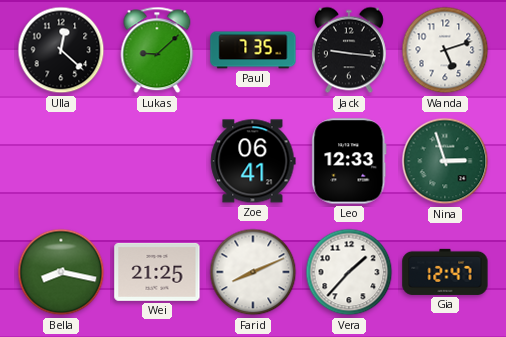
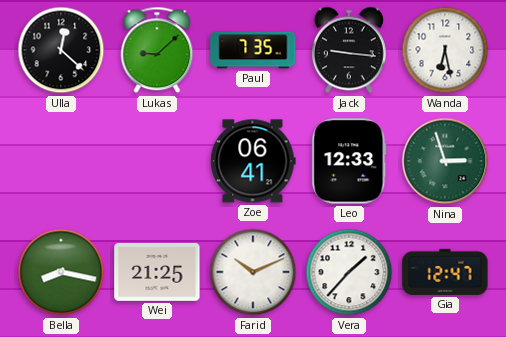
Wanda: 5:12 -> 6:28
Farid: 8:11 -> 10:11
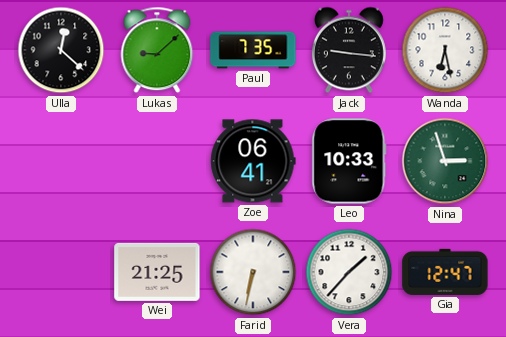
Leo: 12:33 -> 10:33
Bella: 8:17 -> none
Farid: 10:11 -> 6:32
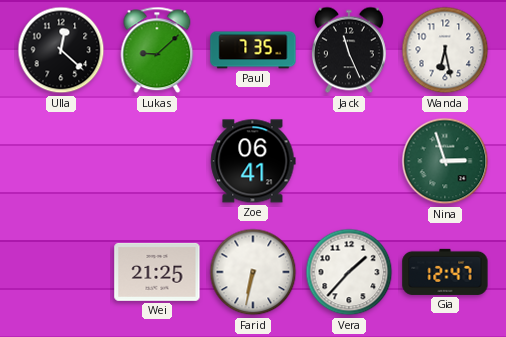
Jack: 9:16 -> 11:26
Leo: 10:33 -> none
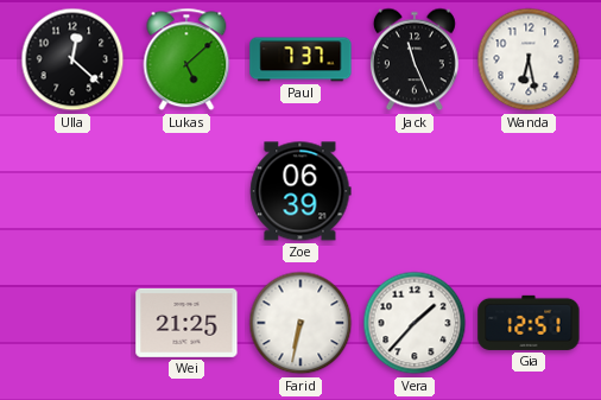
Lukas: 9:08 -> 5:08
Paul: 7:35 -> 7:37
Zoe: 06:41 -> 06:39
Nina: 2:57 -> none
Gia: 12:47 -> 12:51
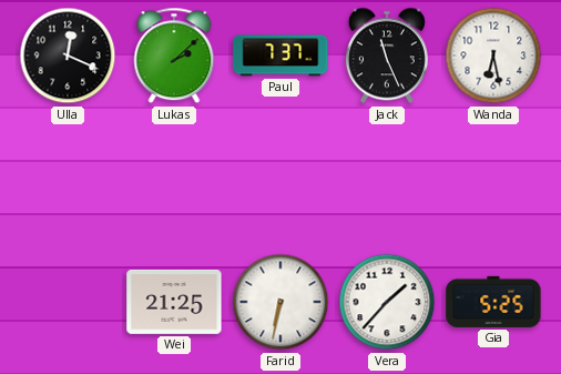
Ulla: 12:22 -> 12:19
Lukas: 5:08 -> 2:08
Zoe: 06:39 -> none
Gia: 12:51 -> 5:25
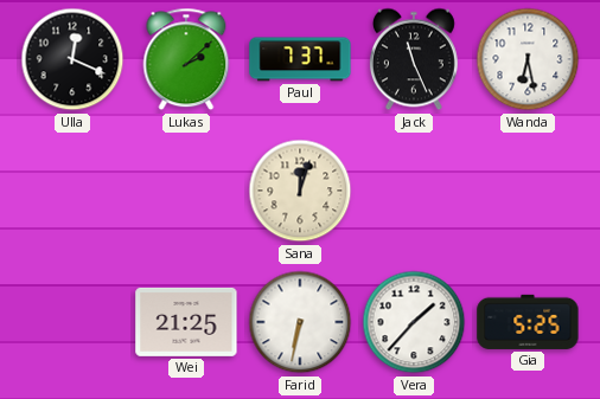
Sana: none -> 12:03
